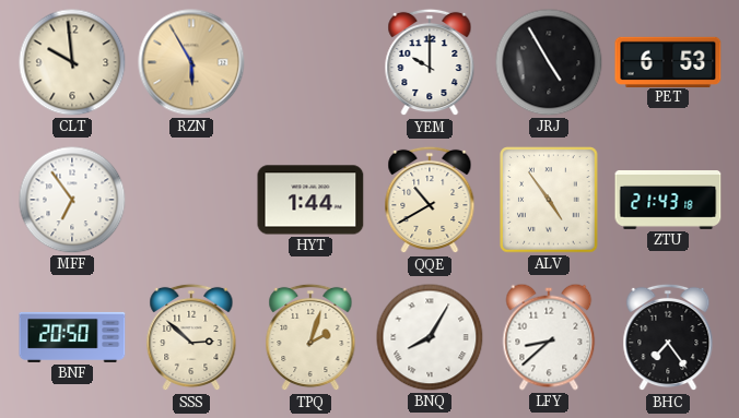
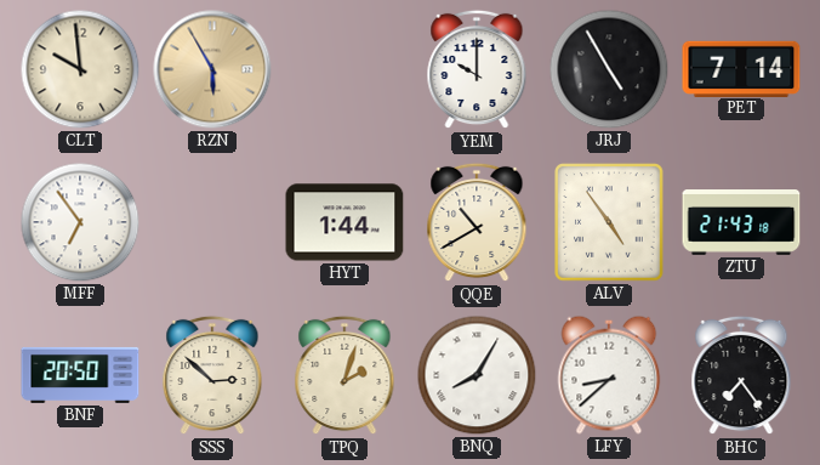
PET: 6:53 -> 7:14
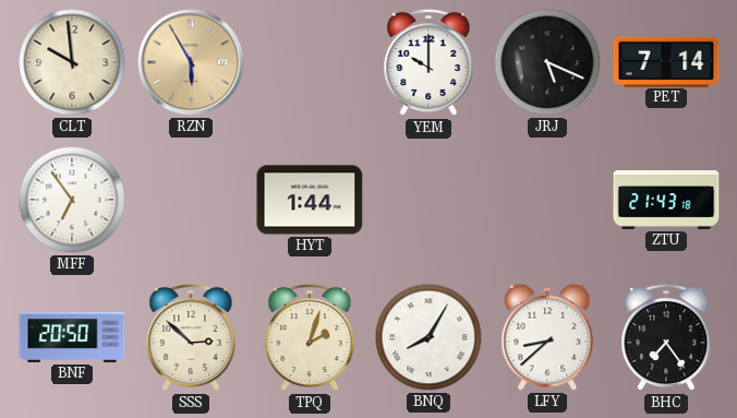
JRJ: 4:55 -> 5:19
QQE: 10:40 -> none
ALV: 4:54 -> none
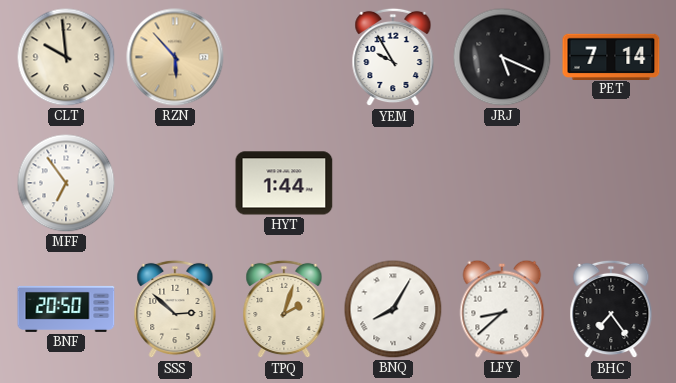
RZN: 5:55 -> 5:53
YEM: 10:00 -> 9:55
ZTU: 21:43 -> none
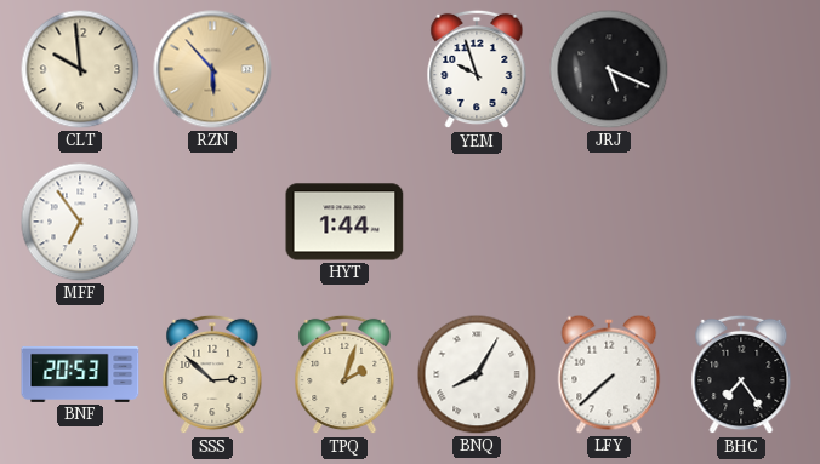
YEM: 9:55 -> 9:57
PET: 7:14 -> none
BNF: 20:50 -> 20:53
LFY: 8:38 -> 7:38
